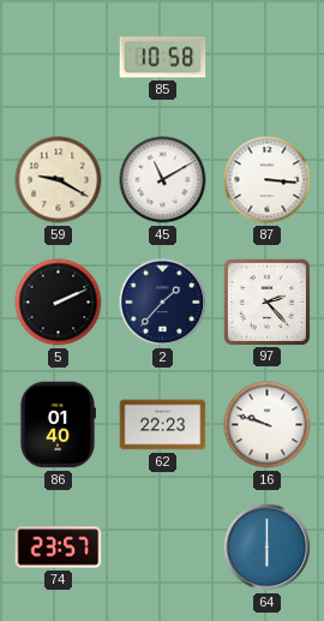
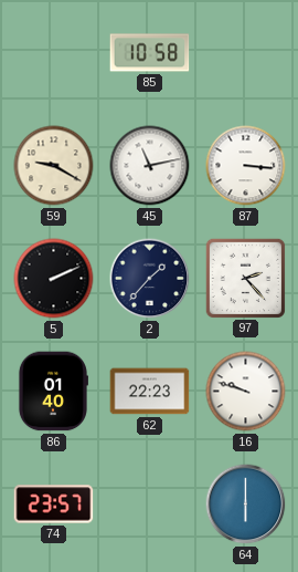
45: 11:10 -> 11:13
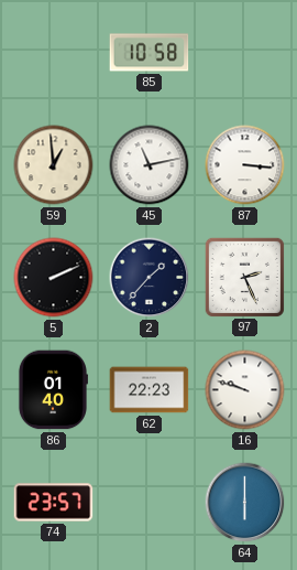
59: 9:20 -> 12:59
97: 2:23 -> 2:26
